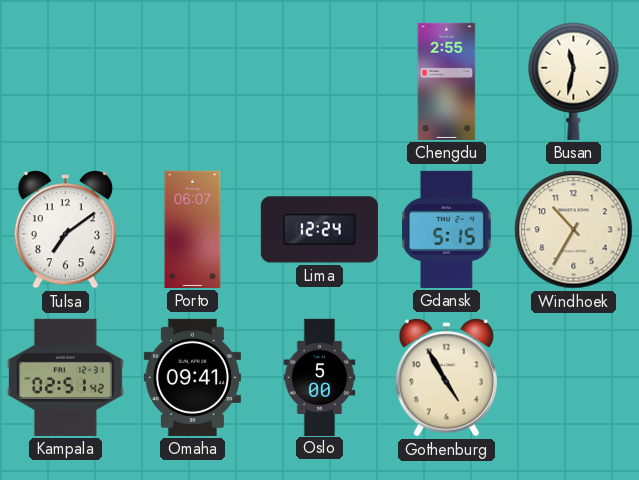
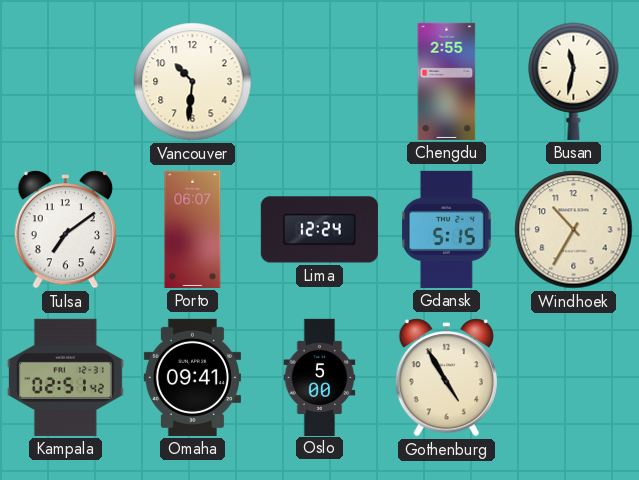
Vancouver: none -> 10:31
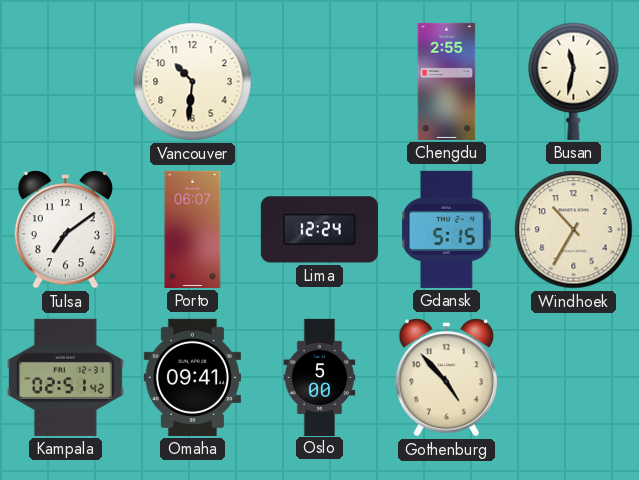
Gothenburg: 4:55 -> 4:53
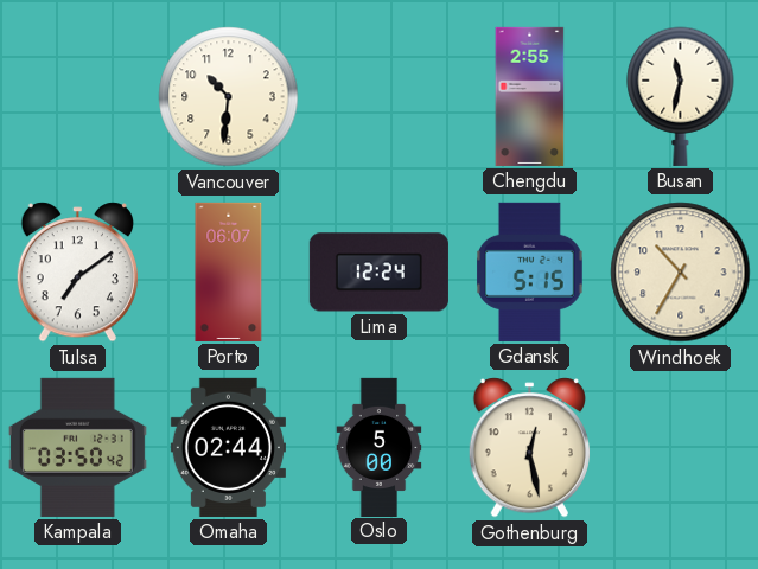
Kampala: 02:51 -> 03:50
Omaha: 09:41 -> 02:44
Gothenburg: 4:53 -> 12:28
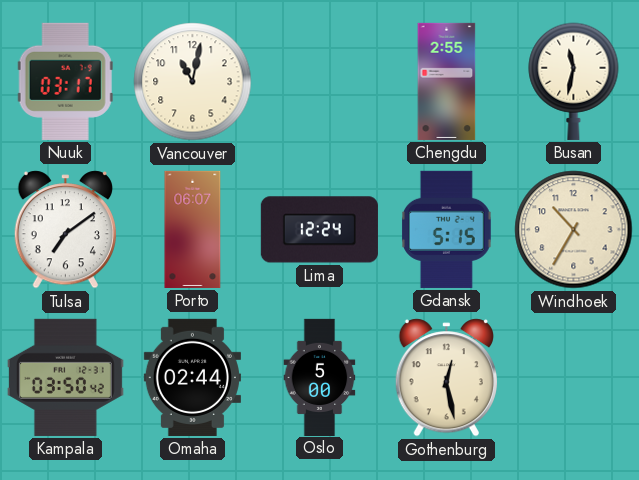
Nuuk: none -> 03:17
Vancouver: 10:31 -> 11:02
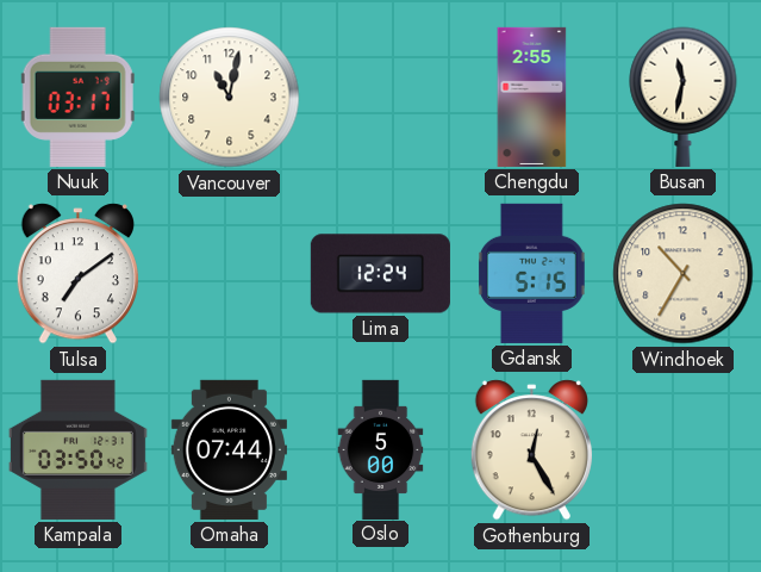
Porto: 06:07 -> none
Omaha: 02:44 -> 07:44
Gothenburg: 12:28 -> 12:25
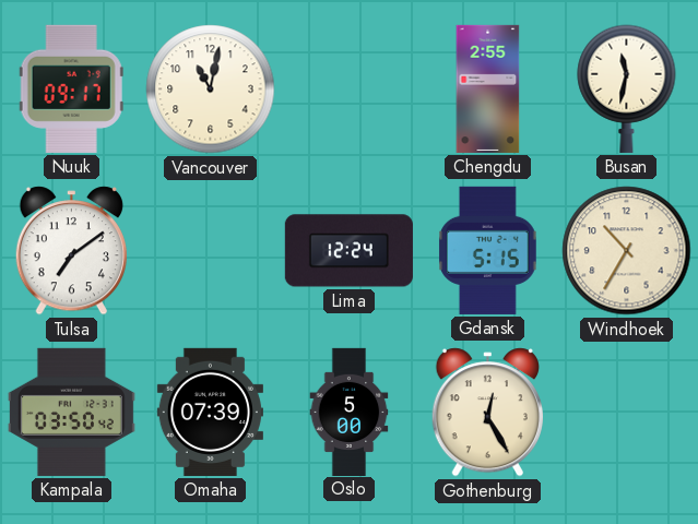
Nuuk: 03:17 -> 09:17
Omaha: 07:44 -> 07:39
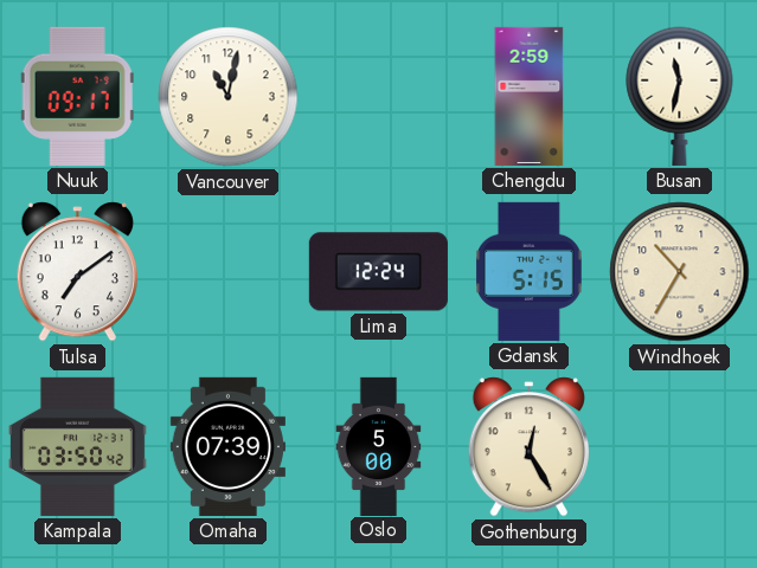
Chengdu: 2:55 -> 2:59
